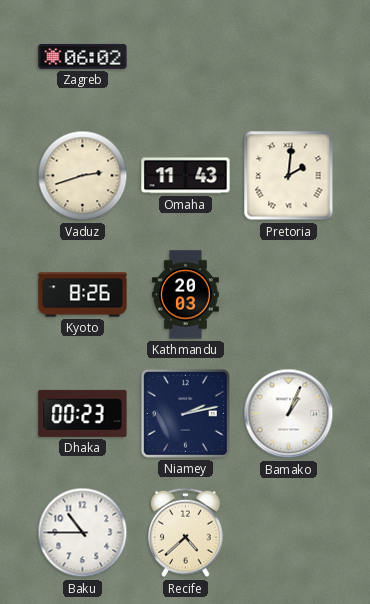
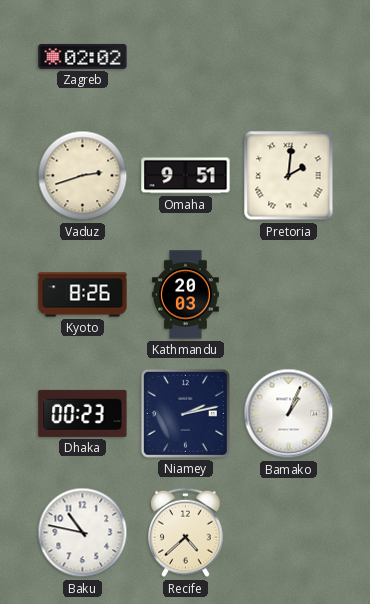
Zagreb: 06:02 -> 02:02
Omaha: 11:43 -> 9:51
Baku: 10:45 -> 10:47
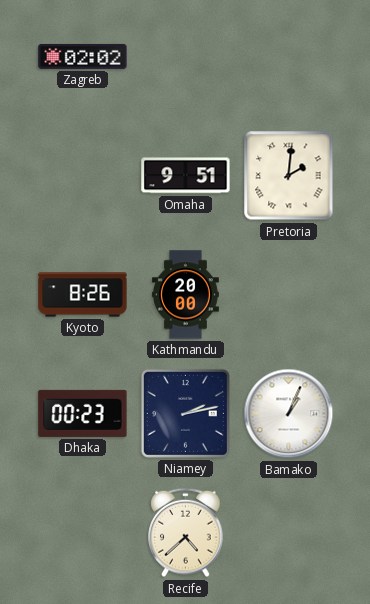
Vaduz: 2:42 -> none
Kathmandu: 20:03 -> 20:00
Baku: 10:47 -> none
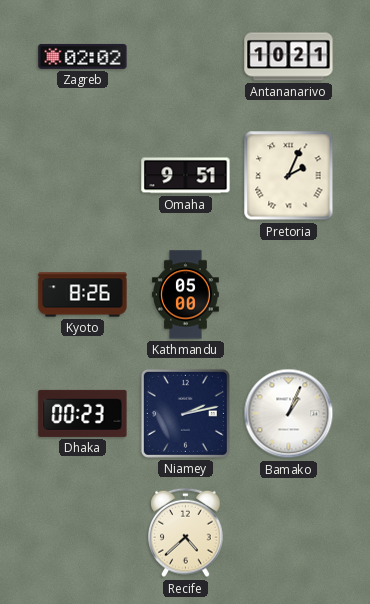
Antananarivo: none -> 10:21
Pretoria: 2:01 -> 2:04
Kathmandu: 20:00 -> 05:00
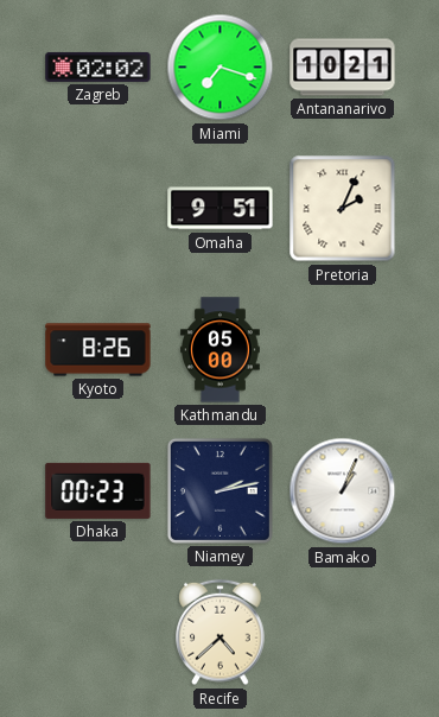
Miami: none -> 7:18
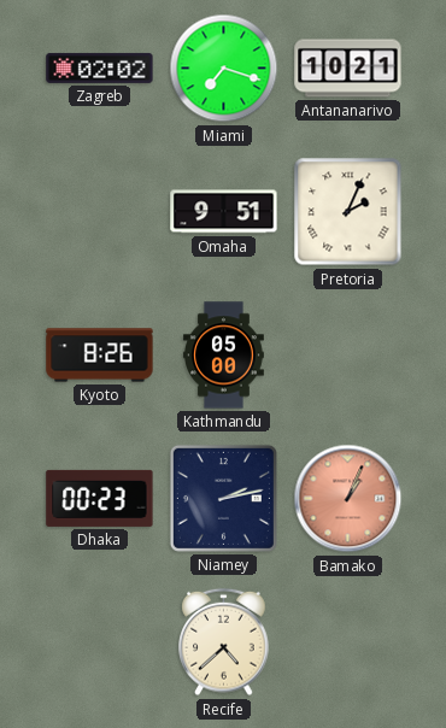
Bamako dial: white -> salmon
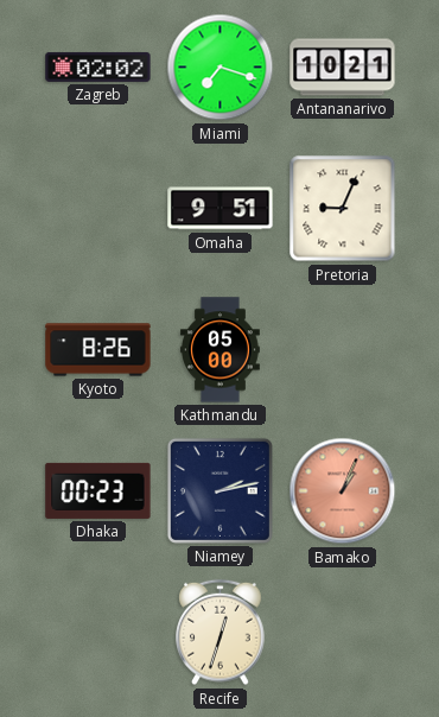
Pretoria: 2:04 -> 9:04
Recife: 4:38 -> 12:33
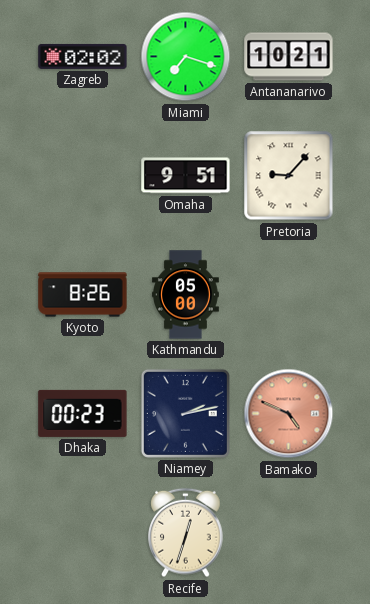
Pretoria: 9:04 -> 9:07
Bamako: 1:04 -> 4:49
